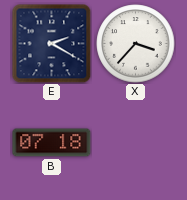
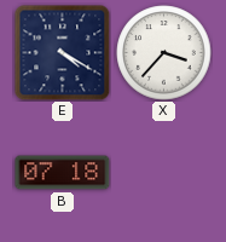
E: 2:20 -> 4:20
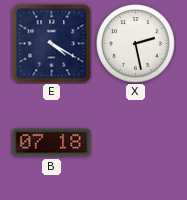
X: 3:37 -> 2:28
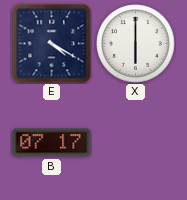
X: 2:28 -> 6:00
B: 07:18 -> 07:17
